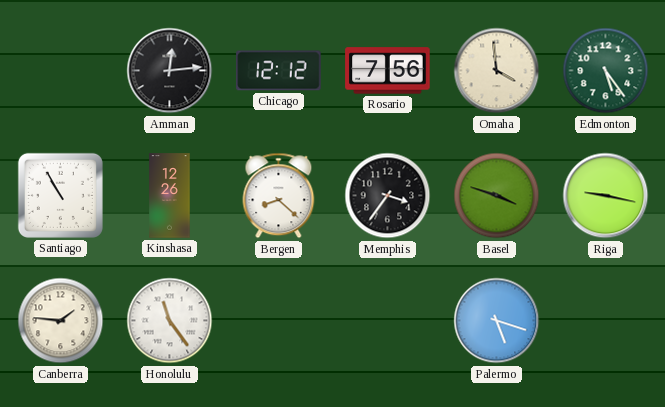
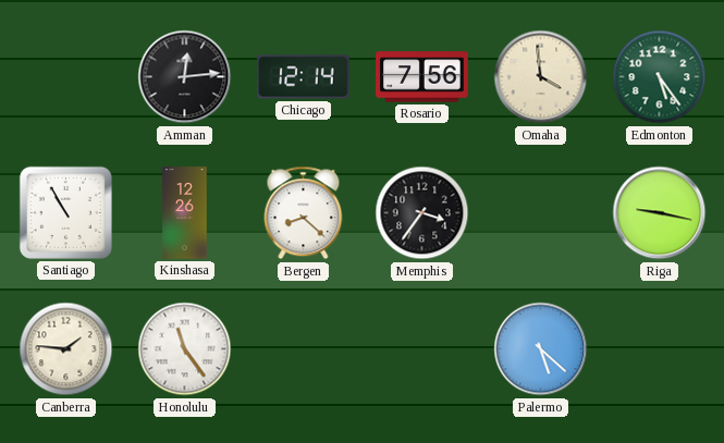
Chicago: 12:12 -> 12:14
Basel: 3:48 -> none
Palermo: 5:18 -> 5:22
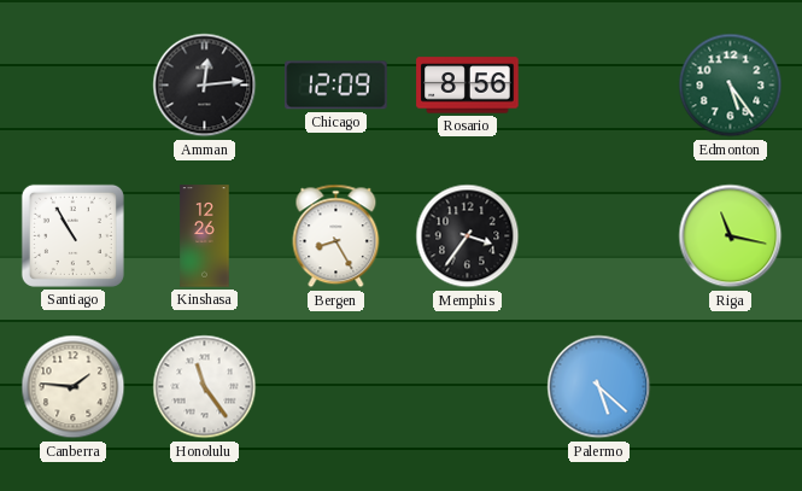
Chicago: 12:14 -> 12:09
Rosario: 7:56 -> 8:56
Omaha: 3:59 -> none
Bergen: 8:22 -> 8:25
Riga: 9:17 -> 11:17
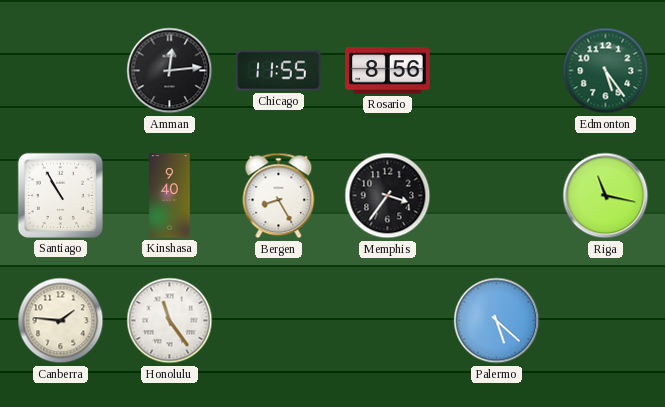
Chicago: 12:09 -> 11:55
Kinshasa: 12:26 -> 9:40
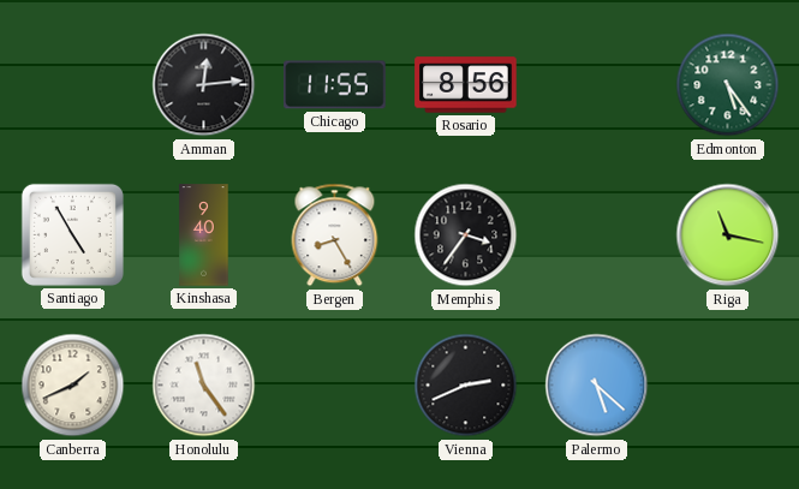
Santiago: 10:55 -> 4:55
Canberra: 1:46 -> 1:41
Vienna: none -> 2:41
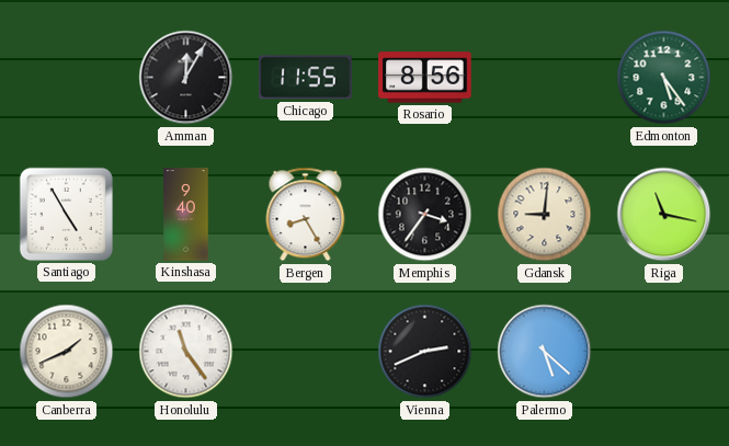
Amman: 12:14 -> 12:05
Gdansk: none -> 9:01
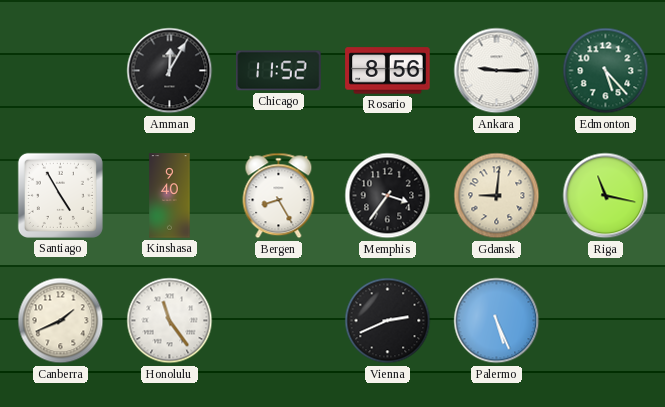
Chicago: 11:55 -> 11:52
Ankara: none -> 9:15
Edmonton: 5:24 -> 5:23
Palermo: 5:22 -> 5:26
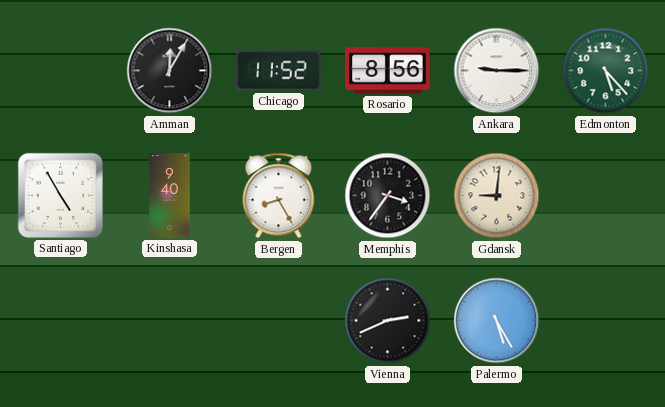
Riga: 11:17 -> none
Canberra: 1:41 -> none
Honolulu: 11:24 -> none
Palermo: 5:26 -> 5:25
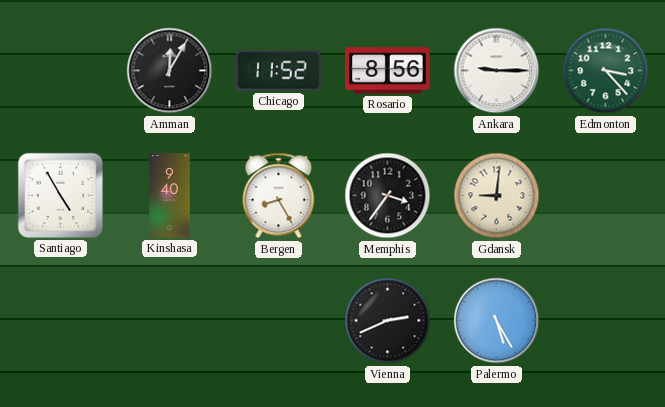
Edmonton: 5:23 -> 3:23
